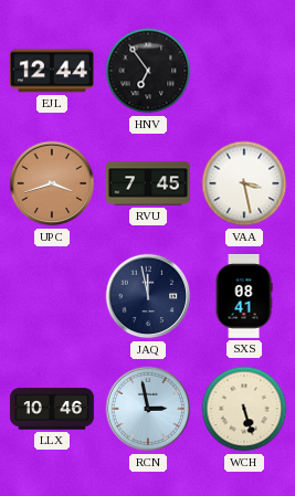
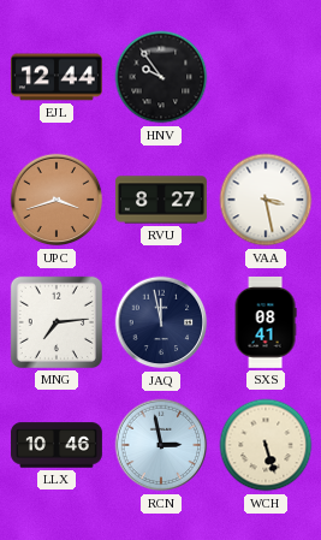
HNV: 6:54 -> 9:54
RVU: 7:45 -> 8:27
MNG: none -> 7:14
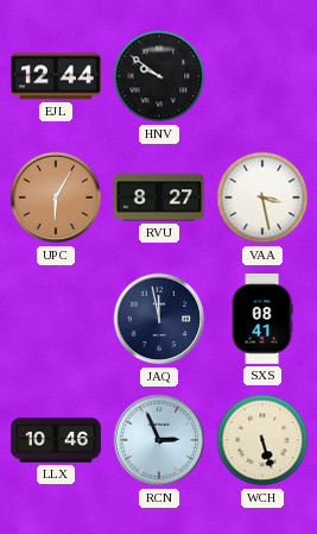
HNV: 9:54 -> 9:51
UPC: 3:42 -> 6:05
MNG: 7:14 -> none
RCN: 2:58 -> 2:56
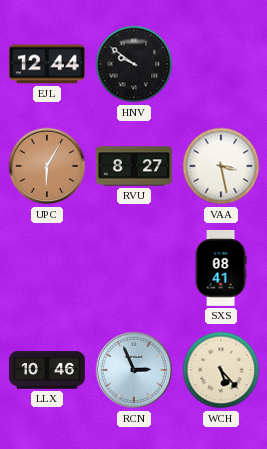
JAQ: 11:58 -> none
WCH: 5:27 -> 5:23
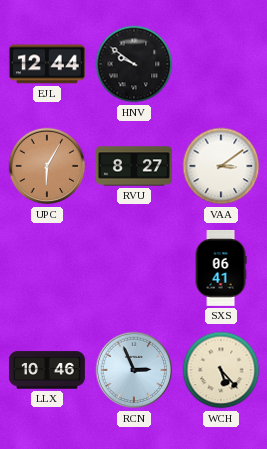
VAA: 3:28 -> 3:09
SXS: 08:41 -> 06:41
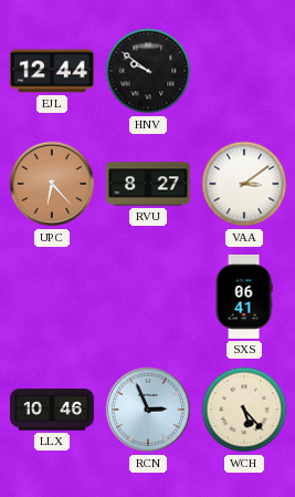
UPC: 6:05 -> 6:23
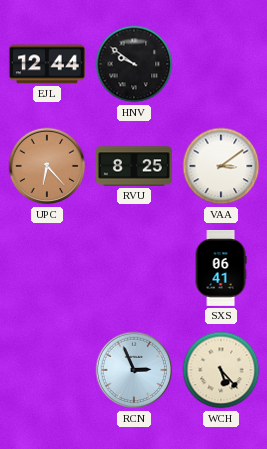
RVU: 8:27 -> 8:25
LLX: 10:46 -> none
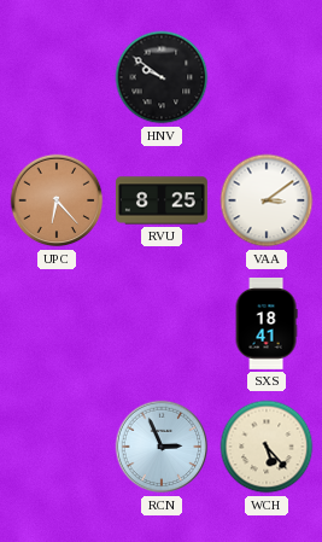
EJL: 12:44 -> none
SXS: 06:41 -> 18:41
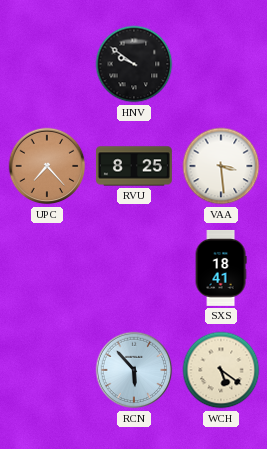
UPC: 6:23 -> 7:23
VAA: 3:09 -> 3:29
RCN: 2:56 -> 5:53
WCH: 5:23 -> 5:21
